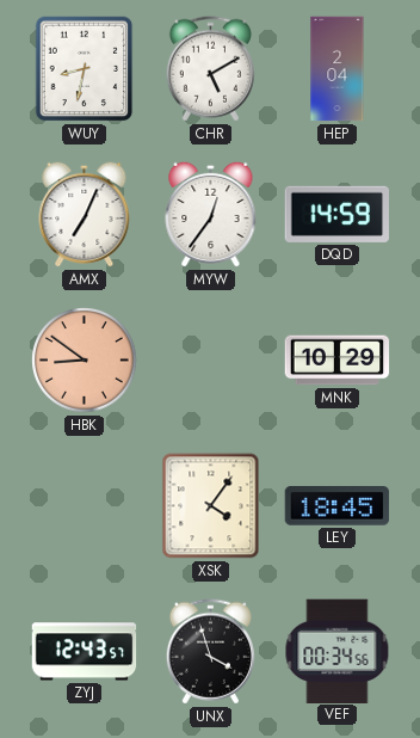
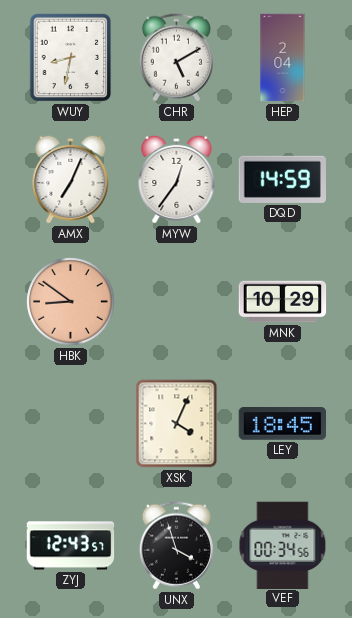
XSK: 4:06 -> 4:04
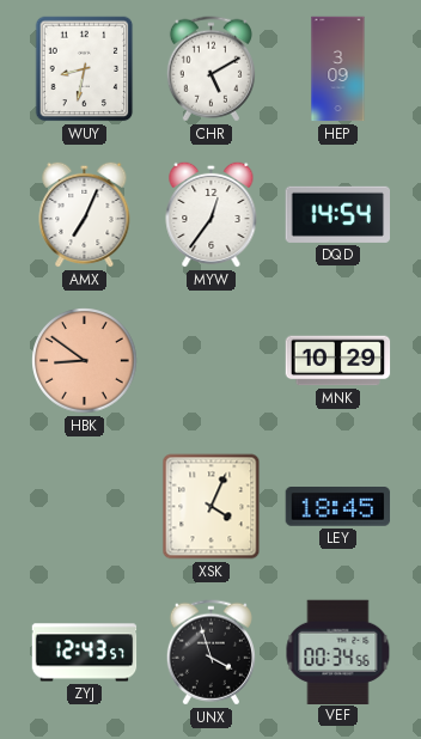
HEP: 2:04 -> 3:09
DQD: 14:59 -> 14:54
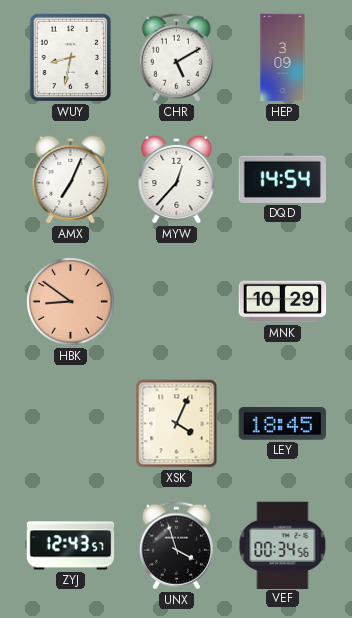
MYW: 12:36 -> 12:37
